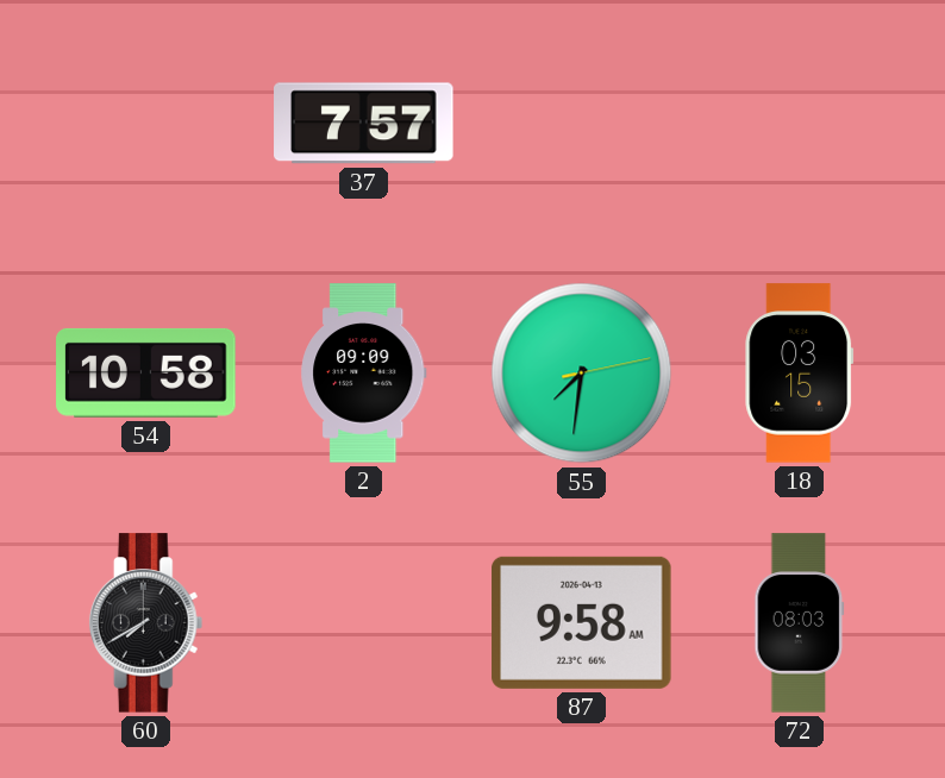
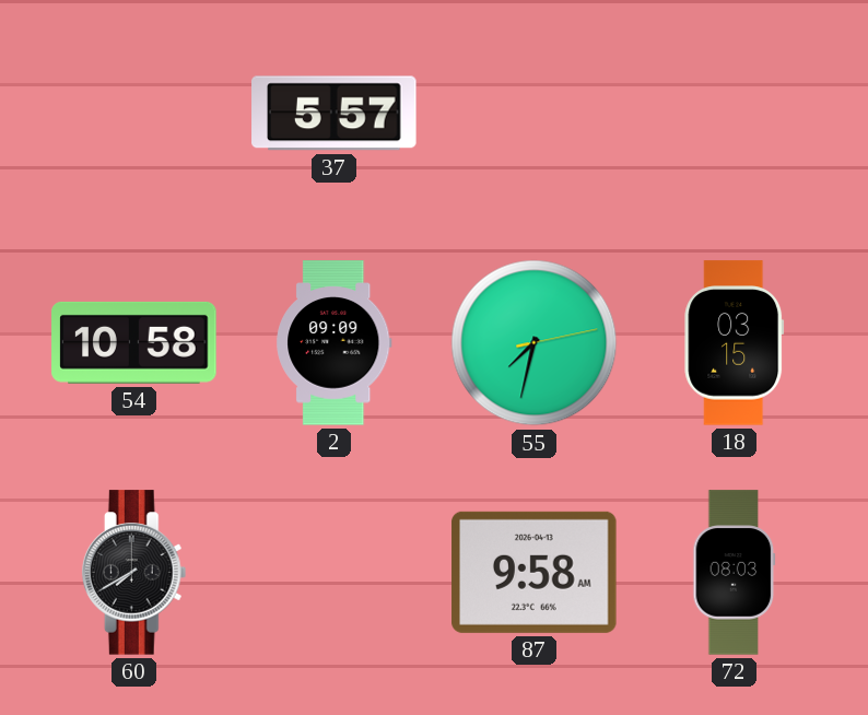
37: 7:57 -> 5:57
55: 7:31 -> 7:32
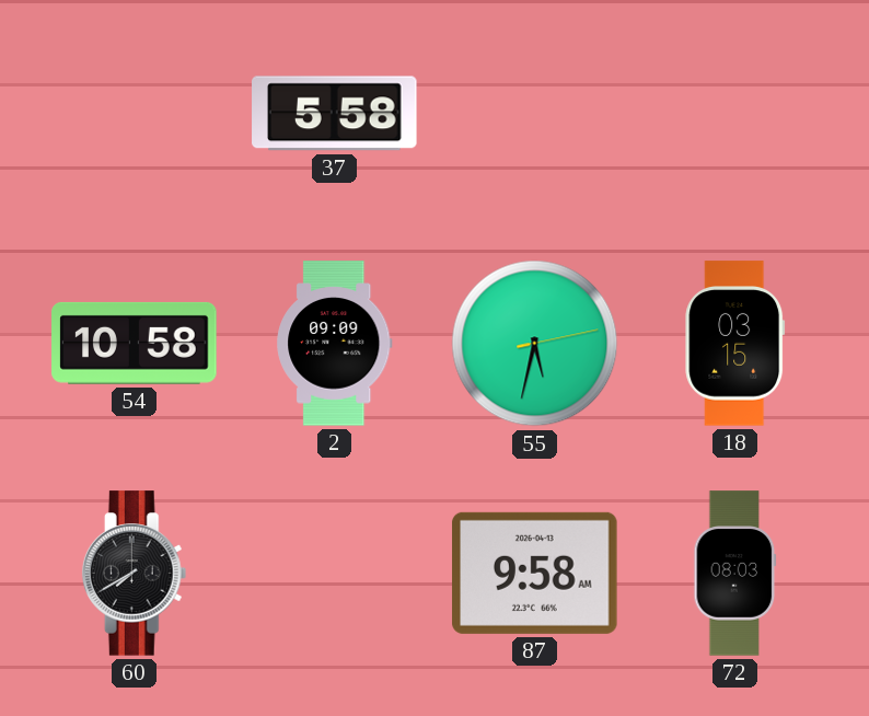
37: 5:57 -> 5:58
55: 7:32 -> 5:32
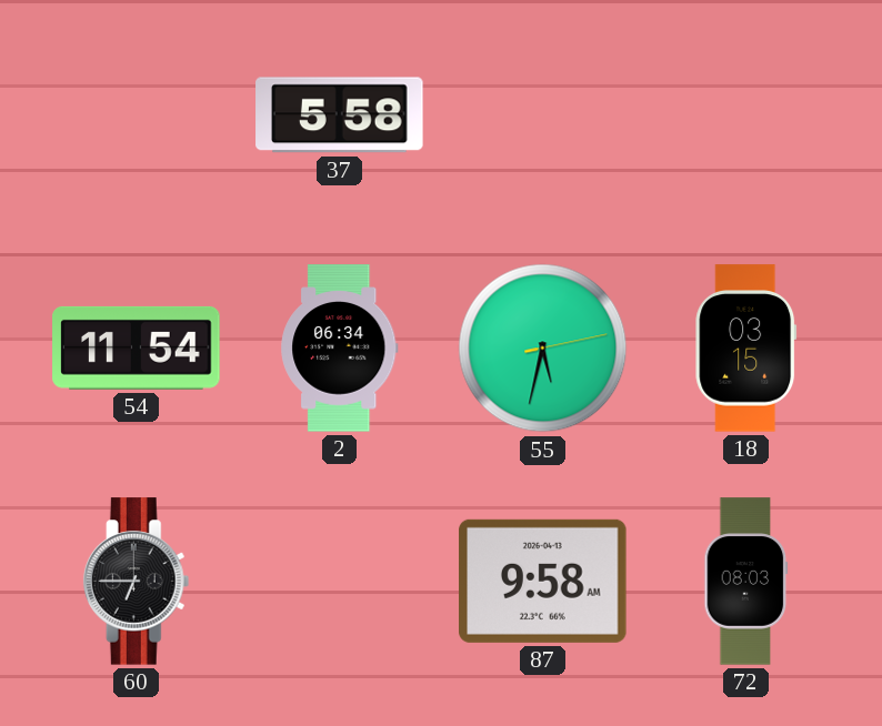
54: 10:58 -> 11:54
2: 09:09 -> 06:34
60: 7:40 -> 6:45
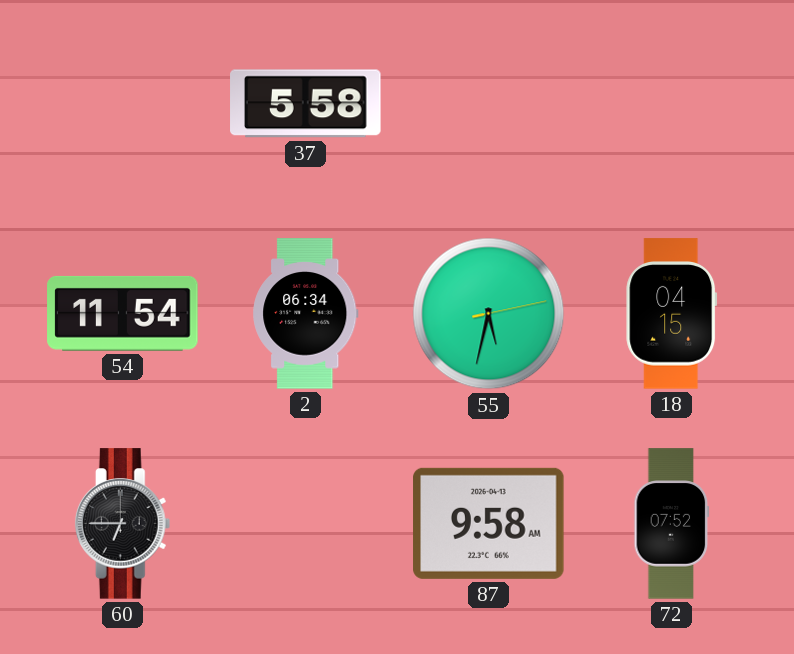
18: 03:15 -> 04:15
72: 08:03 -> 07:52
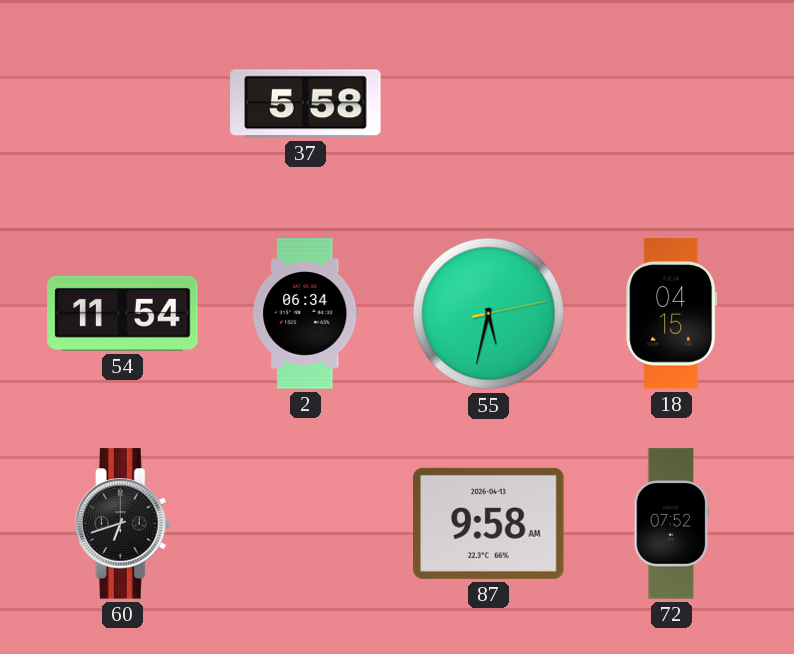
60: 6:45 -> 6:42
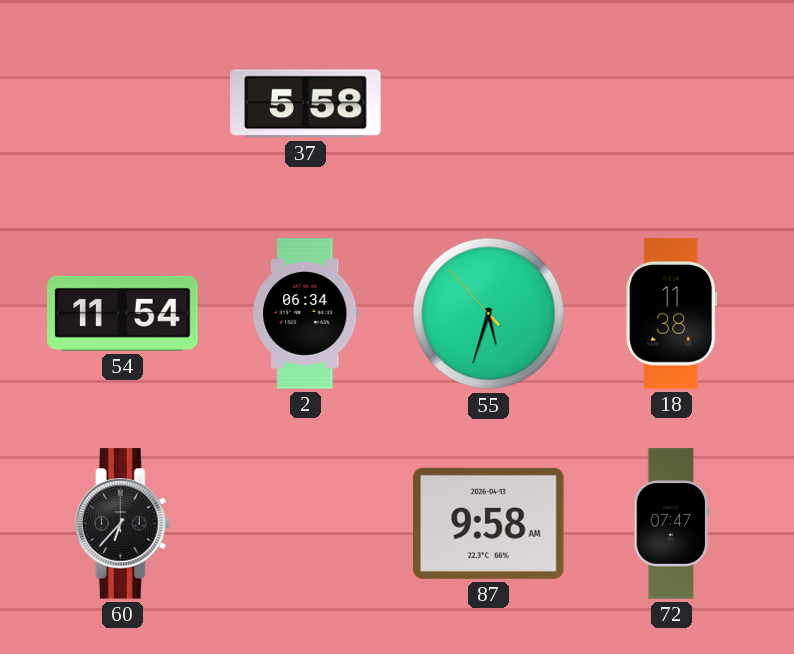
55: 5:32:13 -> 5:32:53
18: 04:15 -> 11:38
60: 6:42 -> 6:37
72: 07:52 -> 07:47
